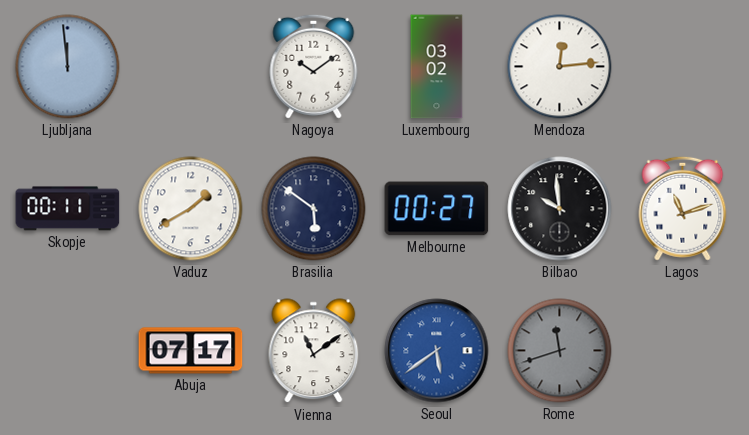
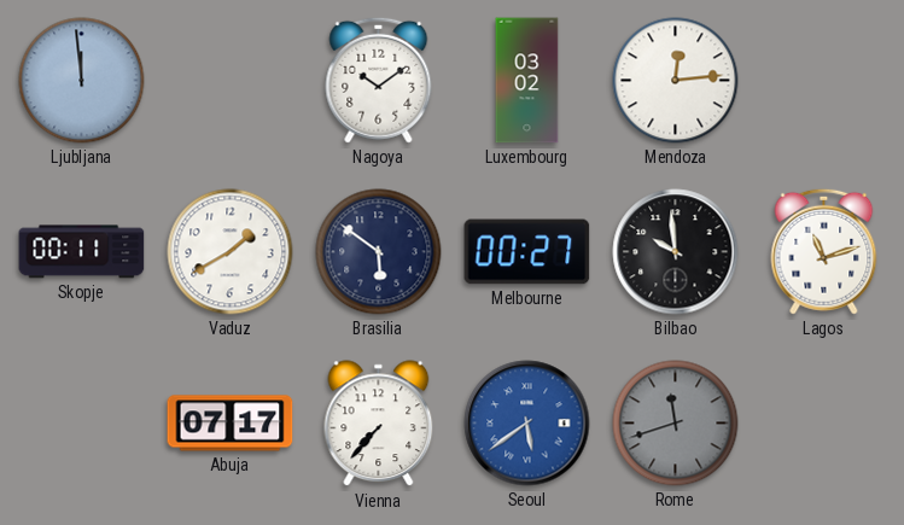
Vienna: 11:09 -> 7:37
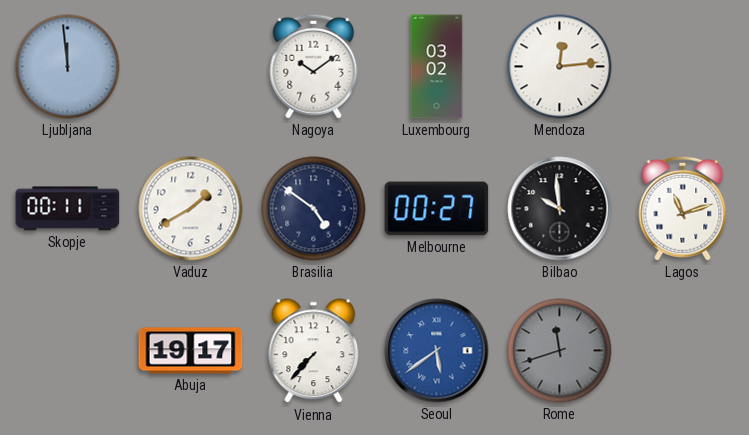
Brasilia: 5:51 -> 4:51
Abuja: 07:17 -> 19:17
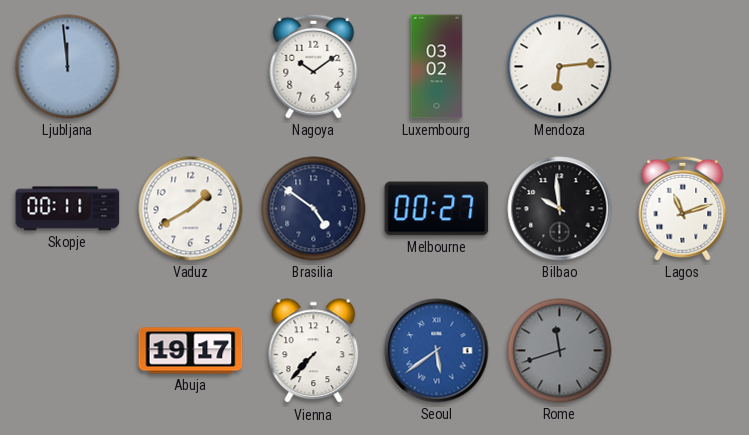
Mendoza: 12:14 -> 6:14
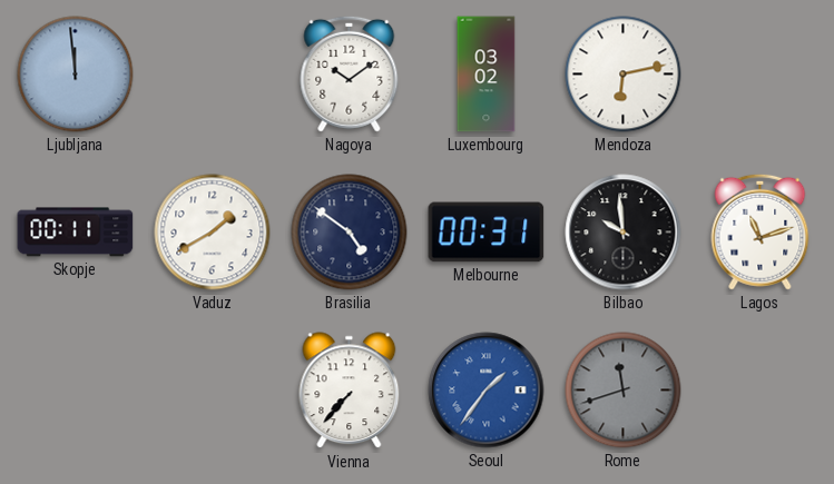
Mendoza: 6:14 -> 6:13
Melbourne: 00:27 -> 00:31
Abuja: 19:17 -> none
Seoul: 5:39 -> 1:36
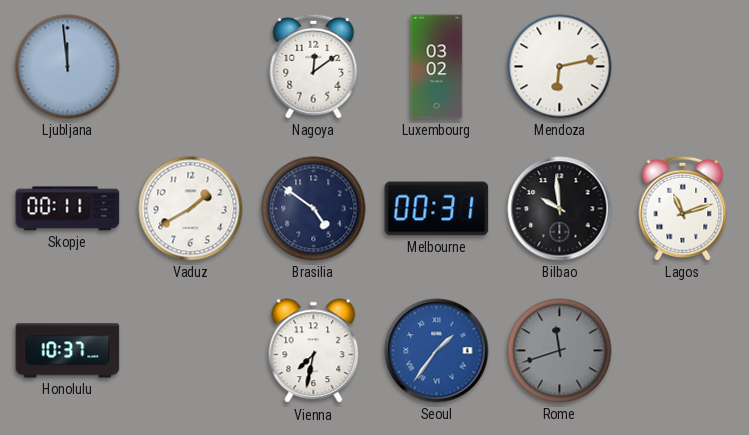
Nagoya: 10:09 -> 12:09
Honolulu: none -> 10:37
Vienna: 7:37 -> 7:32
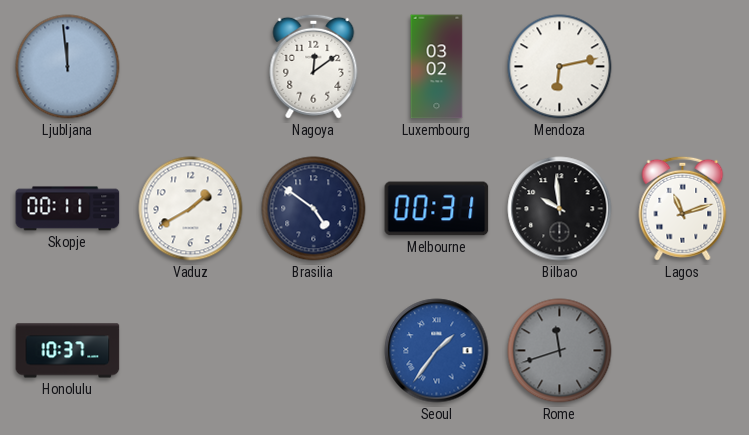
Vienna: 7:32 -> none
